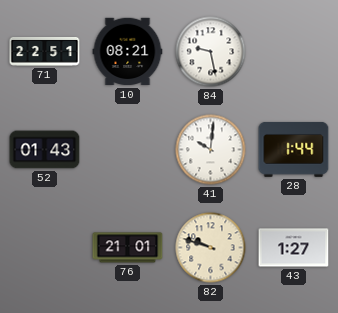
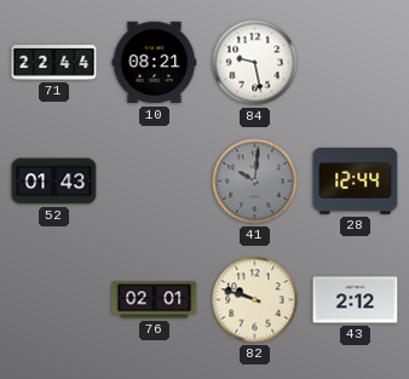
71: 22:51 -> 22:44
41 dial: white -> grey
28: 1:44 -> 12:44
76: 21:01 -> 02:01
43: 1:27 -> 2:12
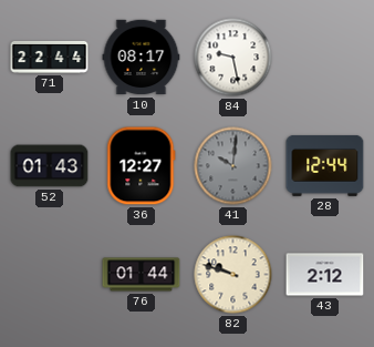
10: 08:21 -> 08:17
36: none -> 12:27
76: 02:01 -> 01:44
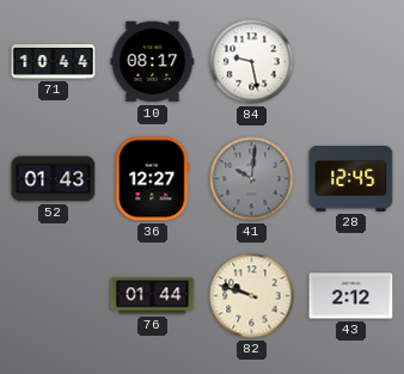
71: 22:44 -> 10:44
28: 12:44 -> 12:45
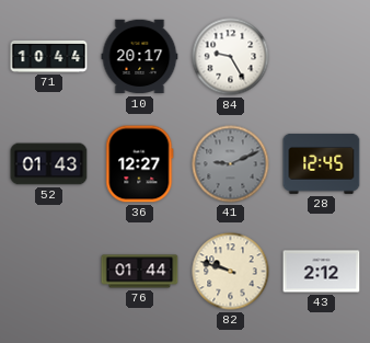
10: 08:17 -> 20:17
84: 9:28 -> 9:25
41: 10:01 -> 9:11
